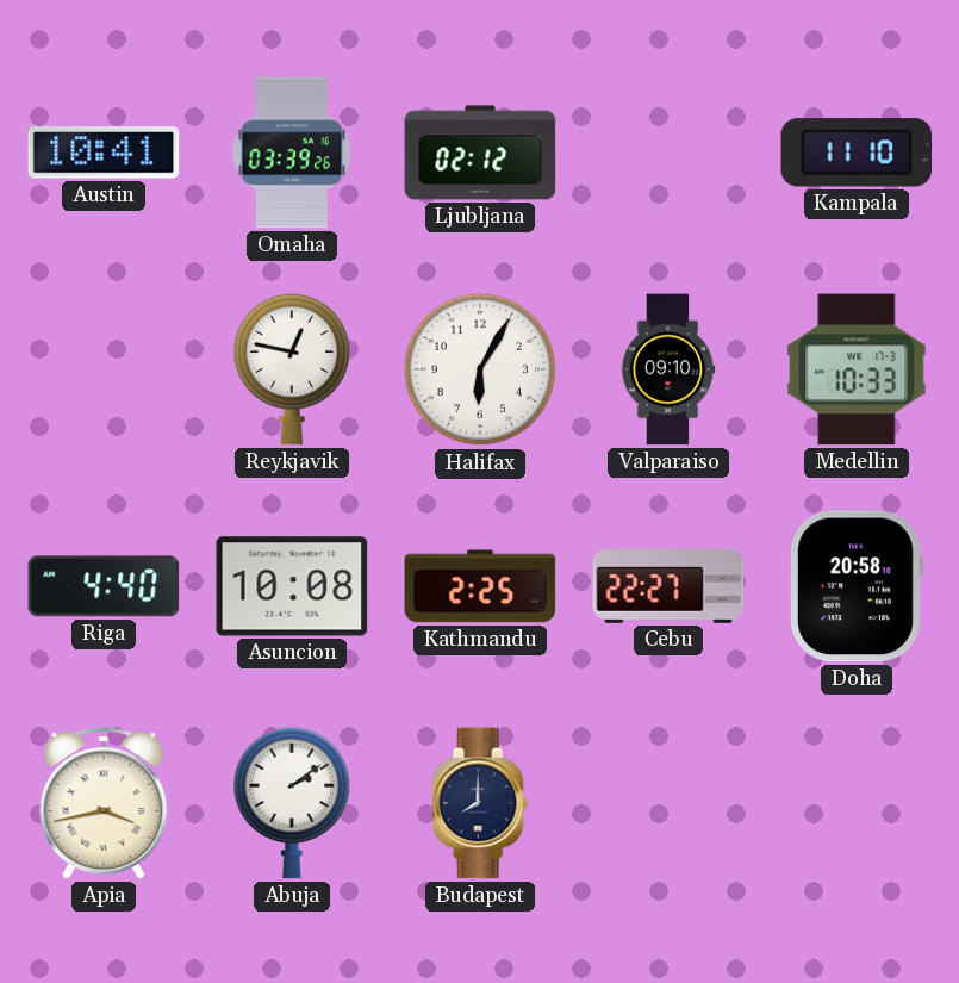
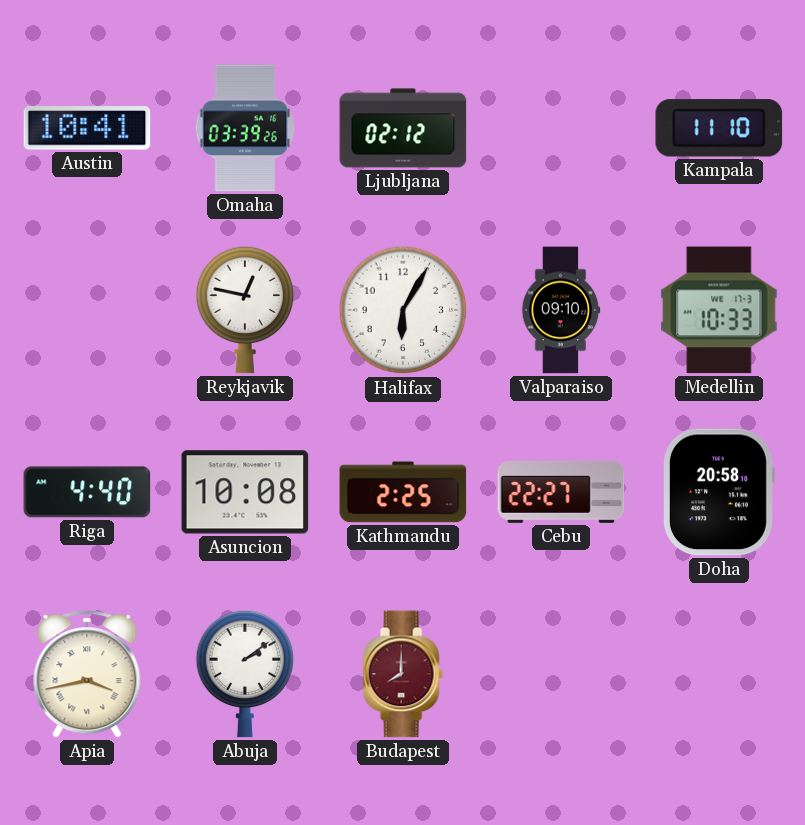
Budapest dial: navy -> burgundy
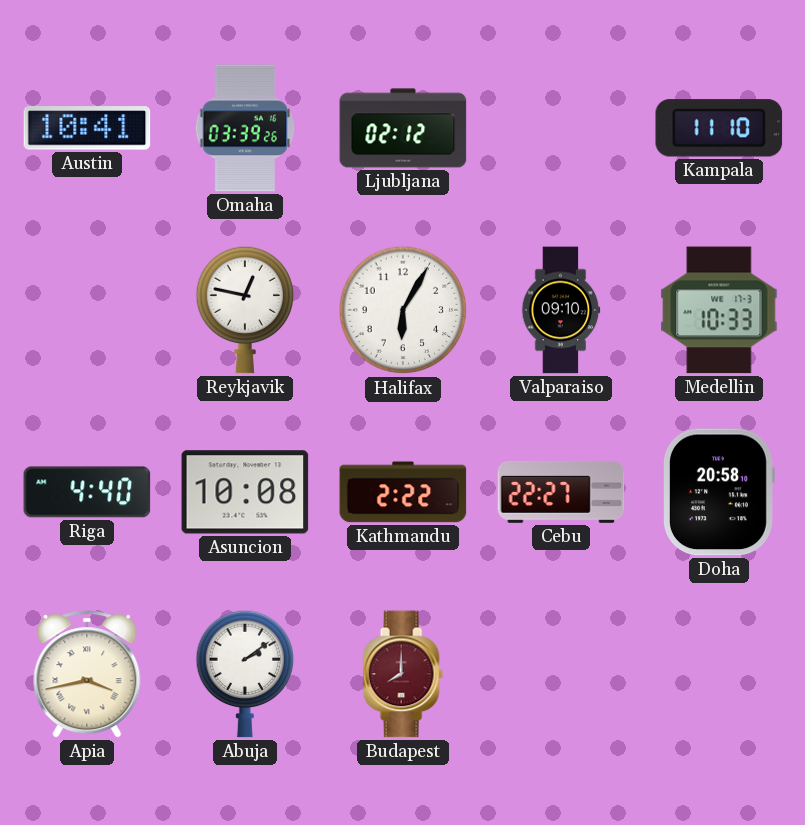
Kathmandu: 2:25 -> 2:22
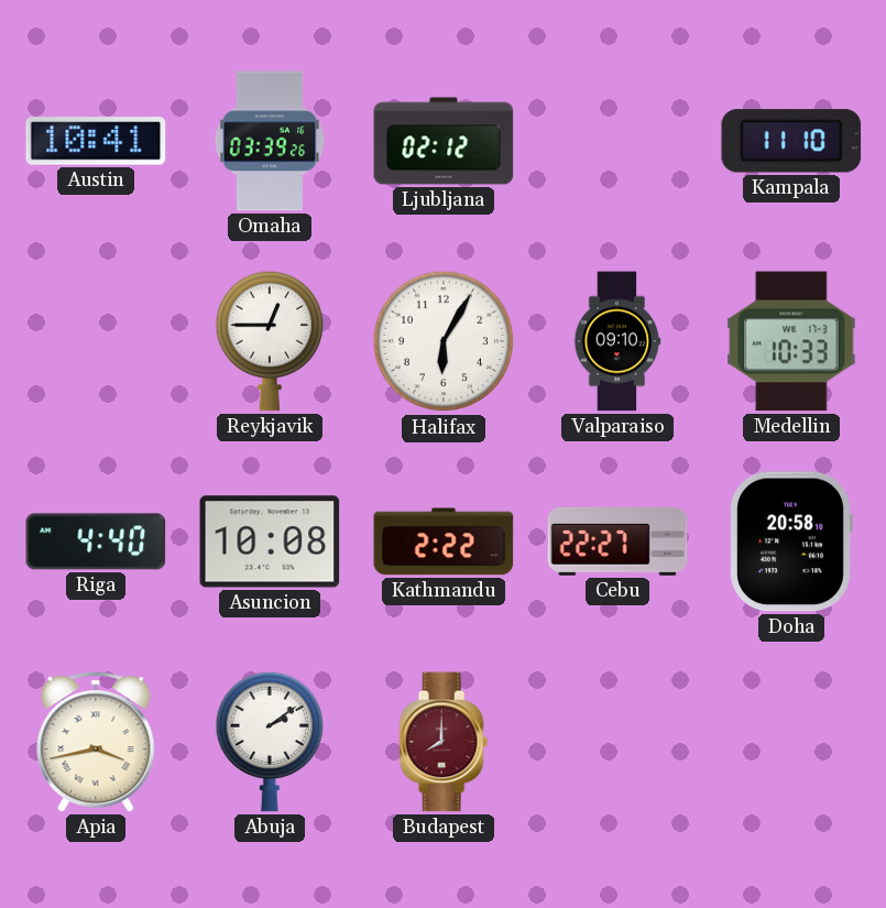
Reykjavik: 12:47 -> 12:45
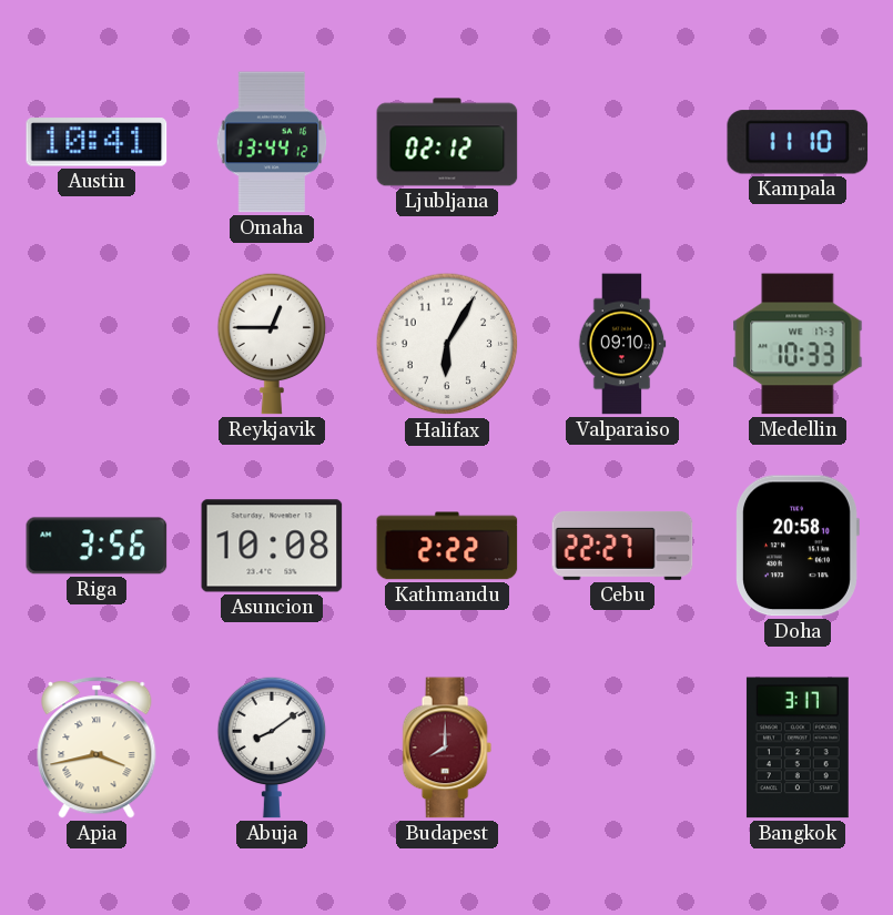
Omaha: 03:39 -> 13:44
Riga: 4:40 -> 3:56
Abuja: 2:09 -> 8:09
Bangkok: none -> 3:17
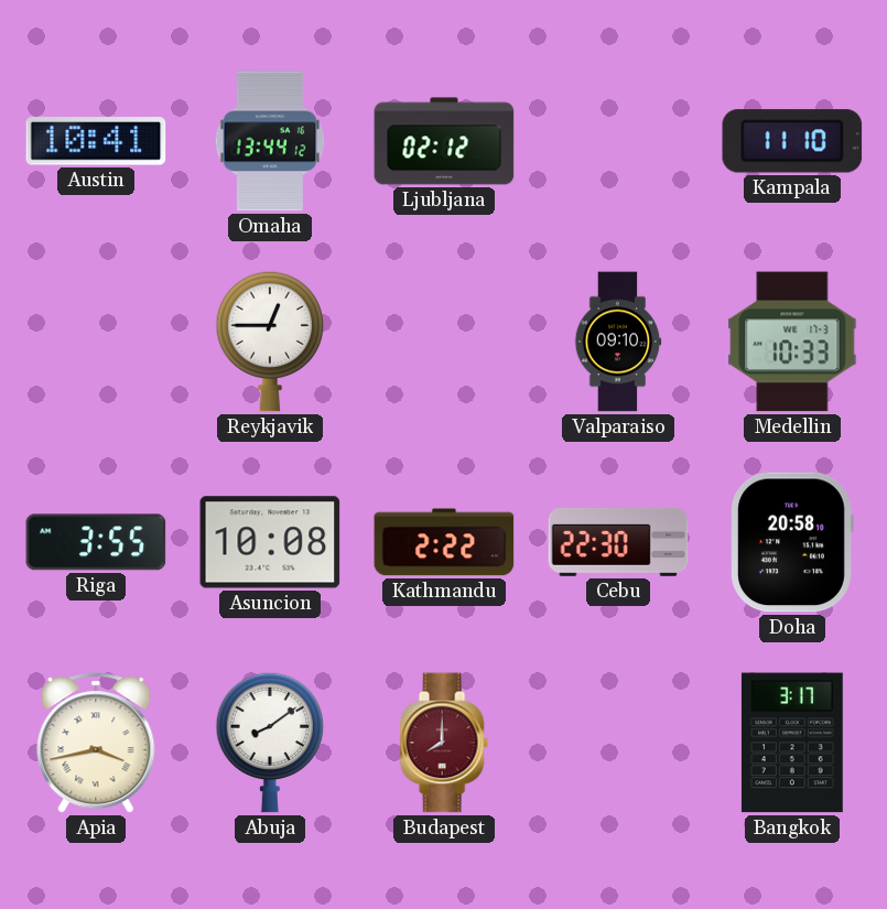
Halifax: 6:05 -> none
Riga: 3:56 -> 3:55
Cebu: 22:27 -> 22:30
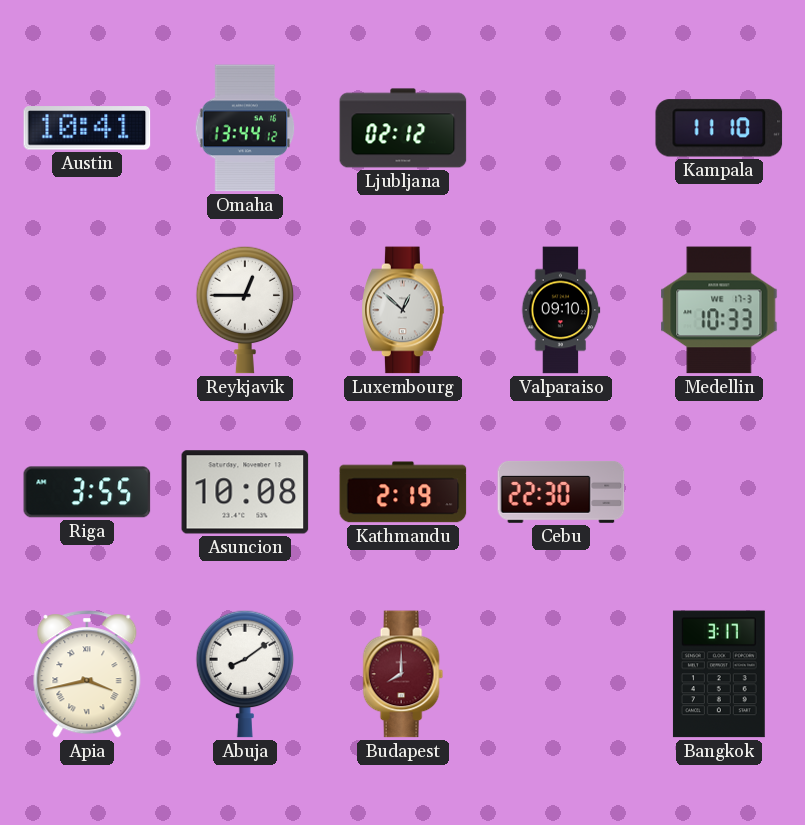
Luxembourg: none -> 12:52
Kathmandu: 2:22 -> 2:19
Doha: 20:58 -> none
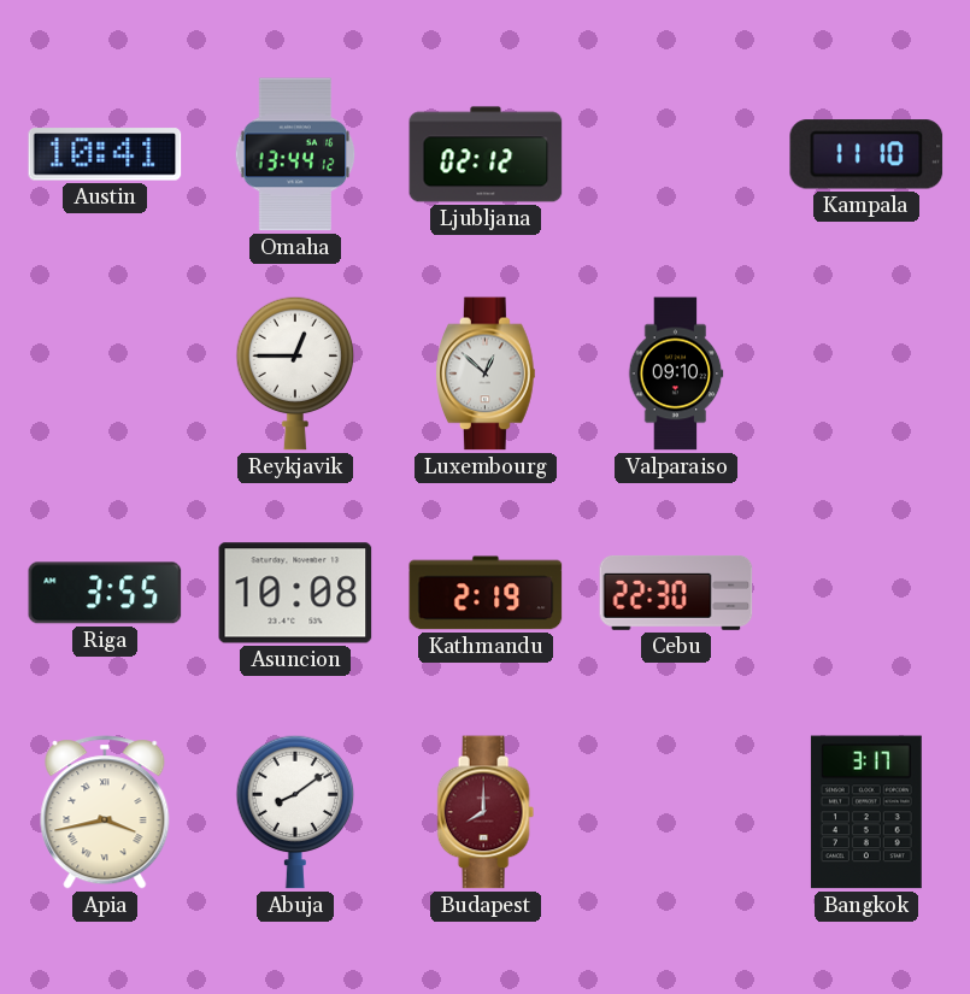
Medellin: 10:33 -> none
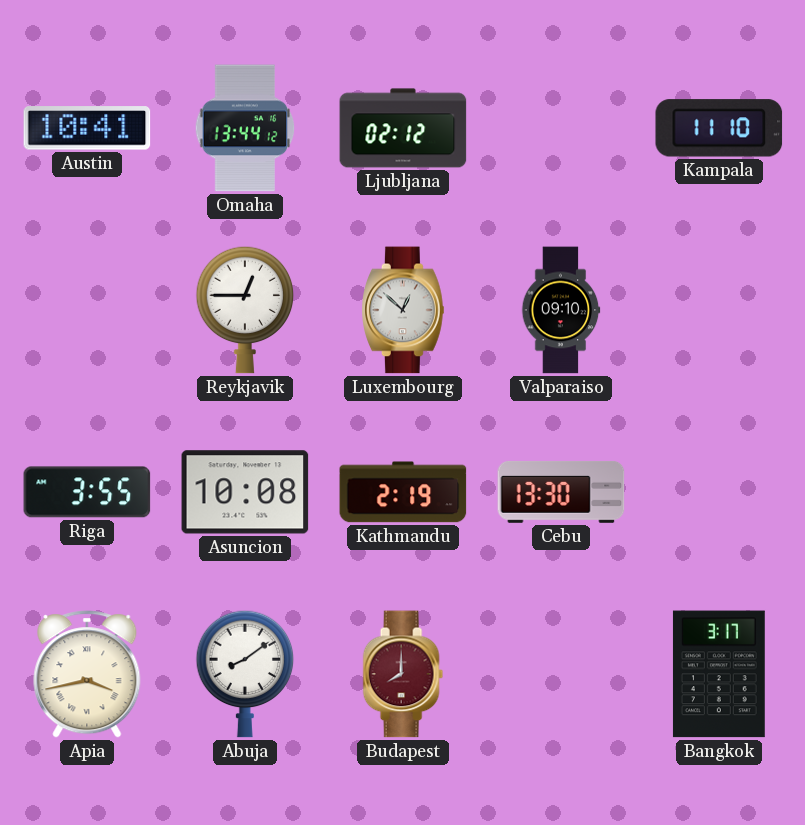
Cebu: 22:30 -> 13:30
